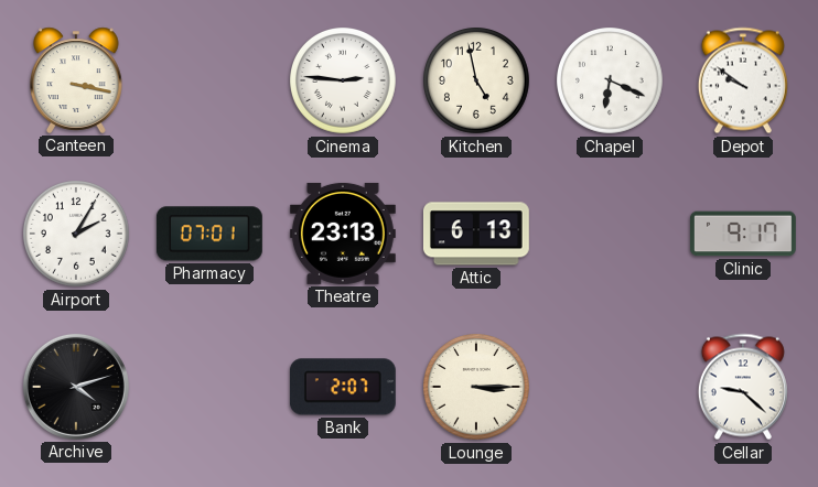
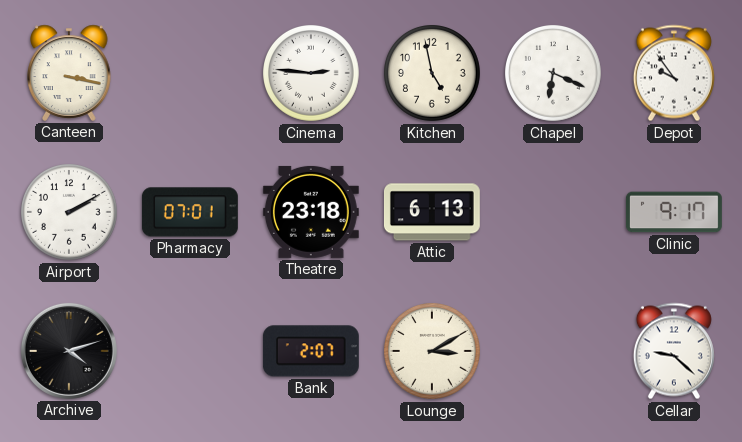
Depot: 9:51 -> 9:54
Airport: 2:05 -> 2:10
Theatre: 23:13 -> 23:18
Lounge: 3:15 -> 3:10
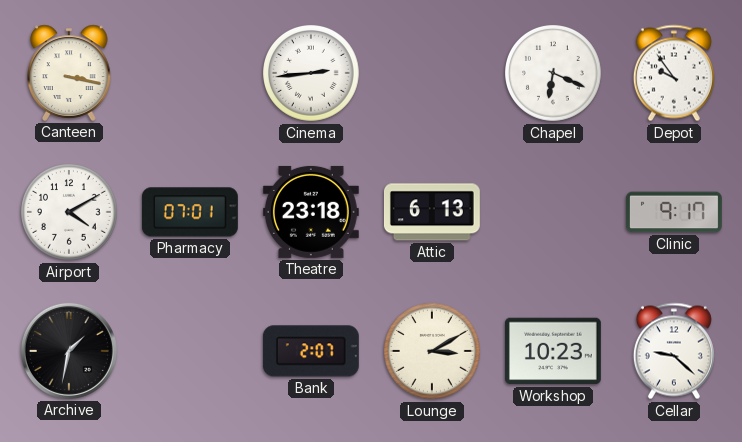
Cinema: 2:46 -> 2:44
Kitchen: 4:58 -> none
Airport: 2:10 -> 4:10
Archive: 4:12 -> 1:32
Workshop: none -> 10:23
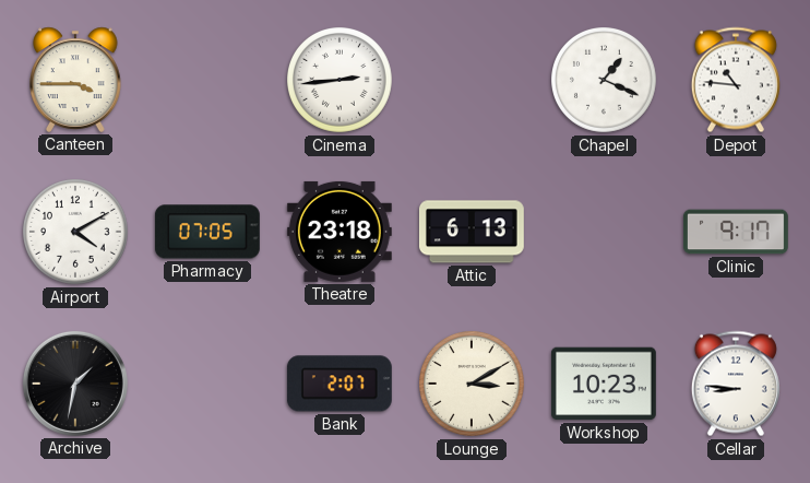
Canteen: 3:17 -> 3:45
Chapel: 6:19 -> 1:19
Depot: 9:54 -> 10:46
Pharmacy: 07:01 -> 07:05
Cellar: 9:22 -> 8:46
